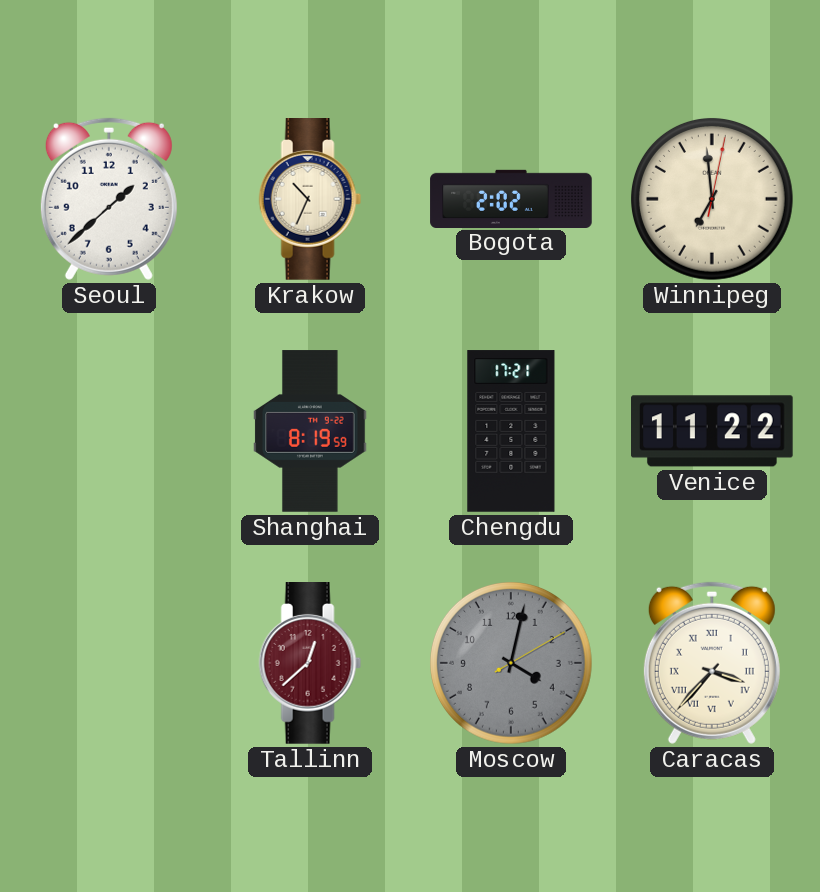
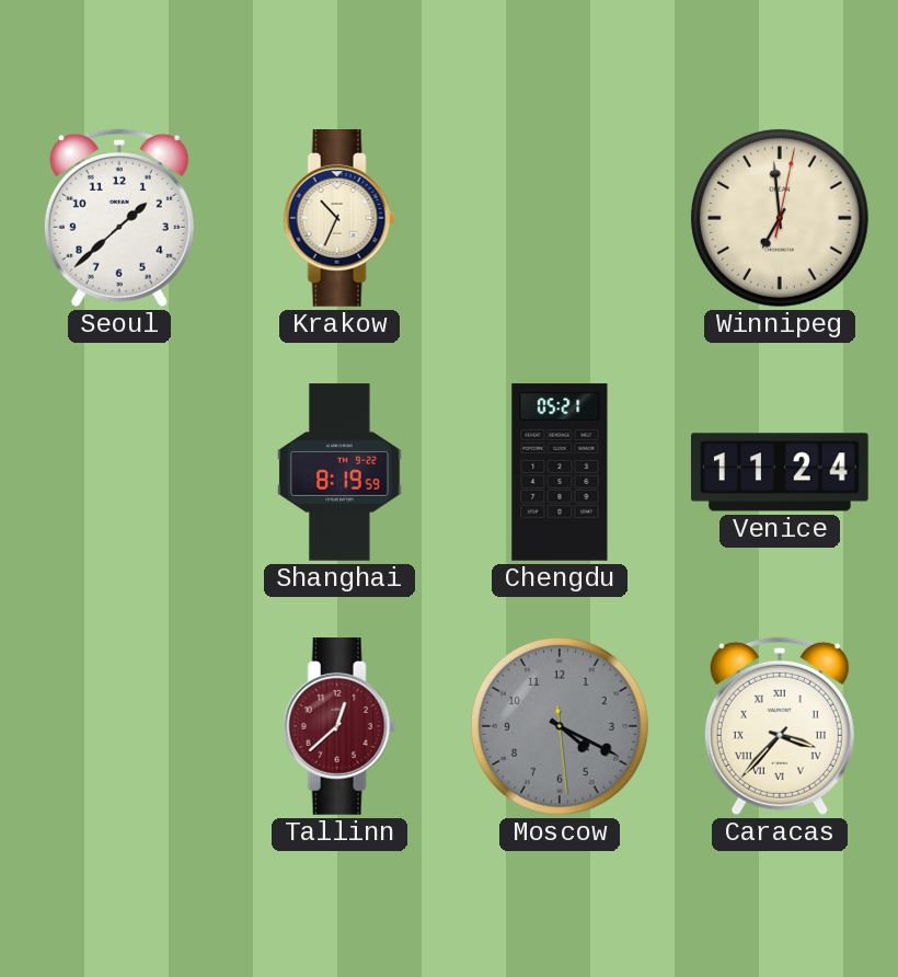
Bogota: 2:02 -> none
Chengdu: 17:21 -> 05:21
Venice: 11:22 -> 11:24
Moscow: 4:02 -> 4:19
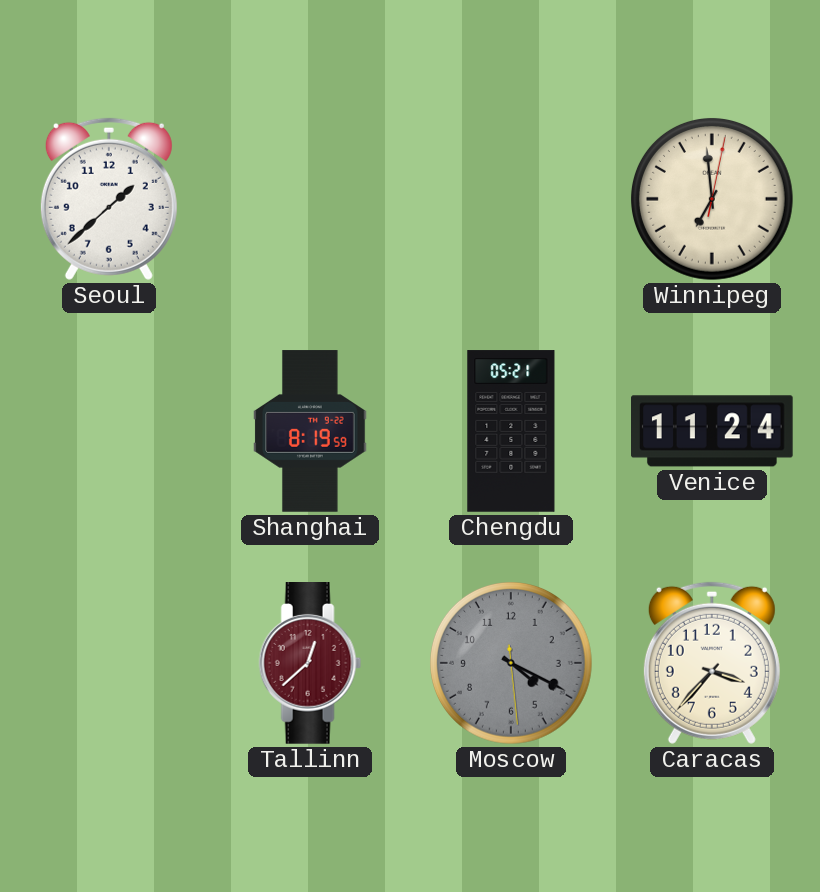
Krakow: 10:34 -> none
Caracas numerals: Roman -> Arabic
